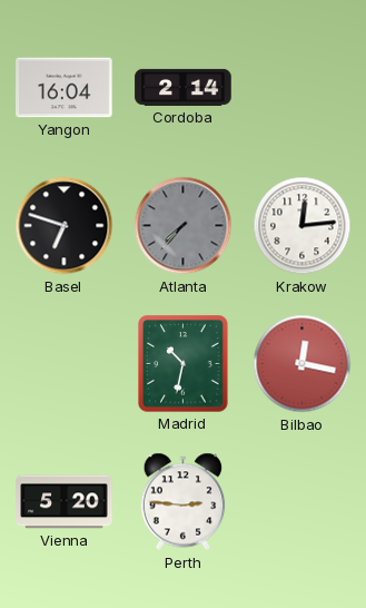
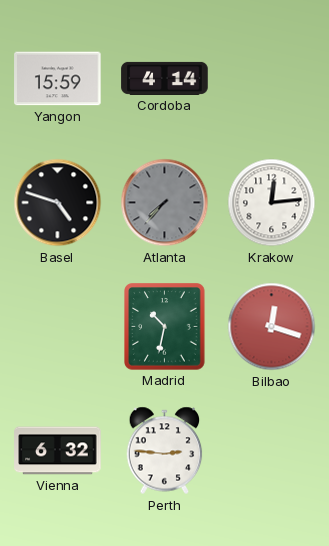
Yangon: 16:04 -> 15:59
Cordoba: 2:14 -> 4:14
Basel: 6:48 -> 4:48
Bilbao: 12:17 -> 12:18
Vienna: 5:20 -> 6:32
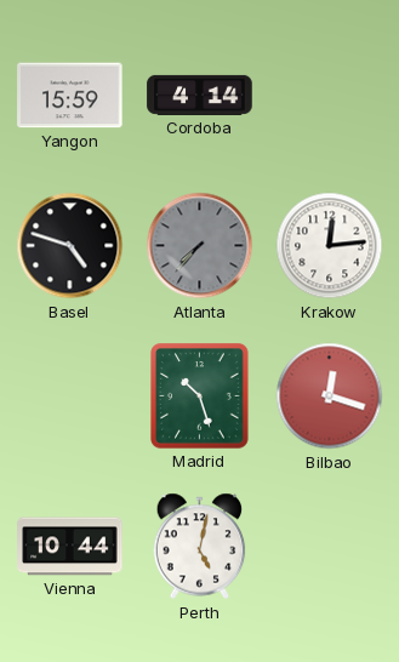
Madrid: 10:32 -> 10:27
Vienna: 6:32 -> 10:44
Perth: 2:46 -> 5:02
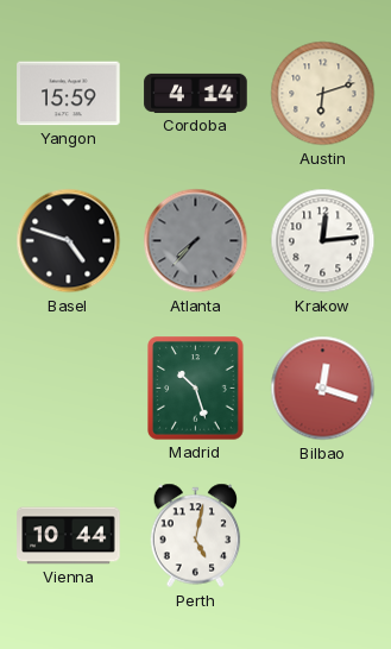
Austin: none -> 6:12
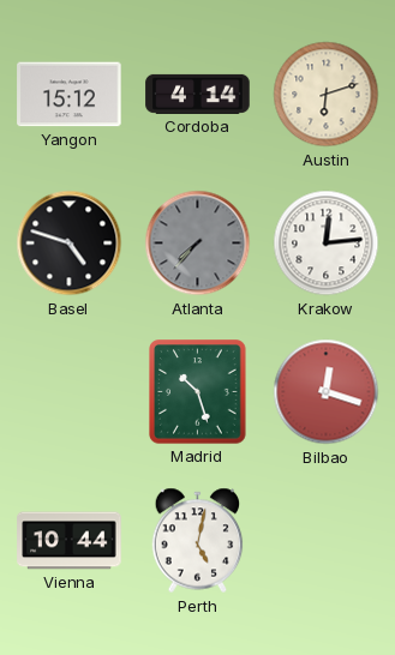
Yangon: 15:59 -> 15:12
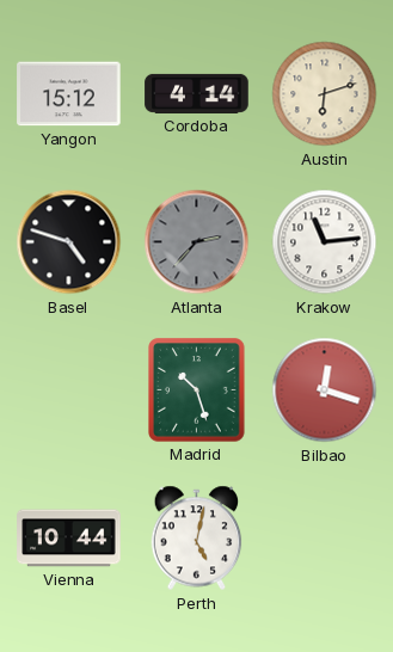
Atlanta: 7:37 -> 2:37
Krakow: 12:14 -> 11:14
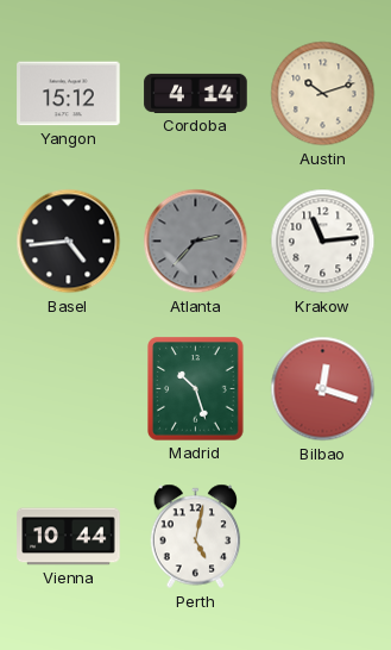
Austin: 6:12 -> 10:12
Basel: 4:48 -> 4:44
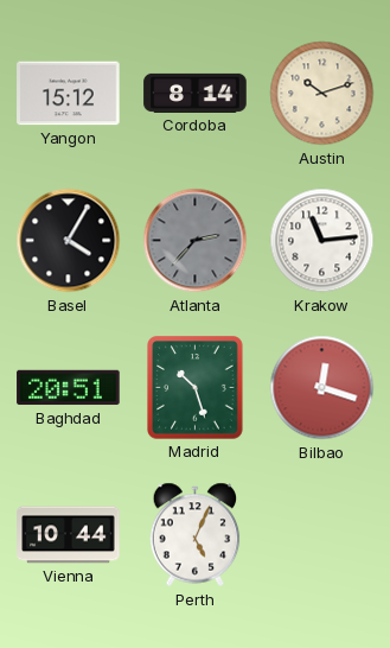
Cordoba: 4:14 -> 8:14
Basel: 4:44 -> 4:05
Baghdad: none -> 20:51
Perth: 5:02 -> 5:04
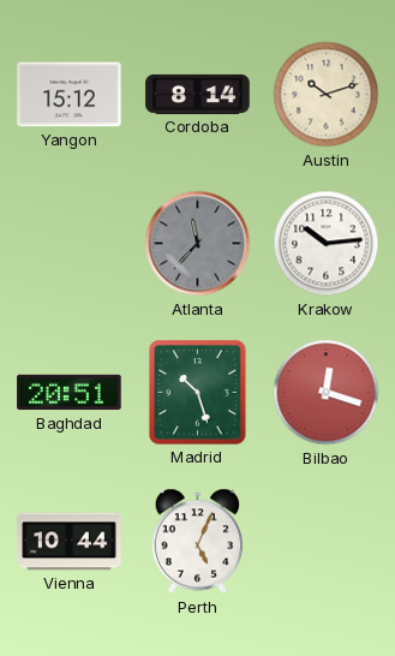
Basel: 4:05 -> none
Atlanta: 2:37 -> 11:37
Krakow: 11:14 -> 10:14
